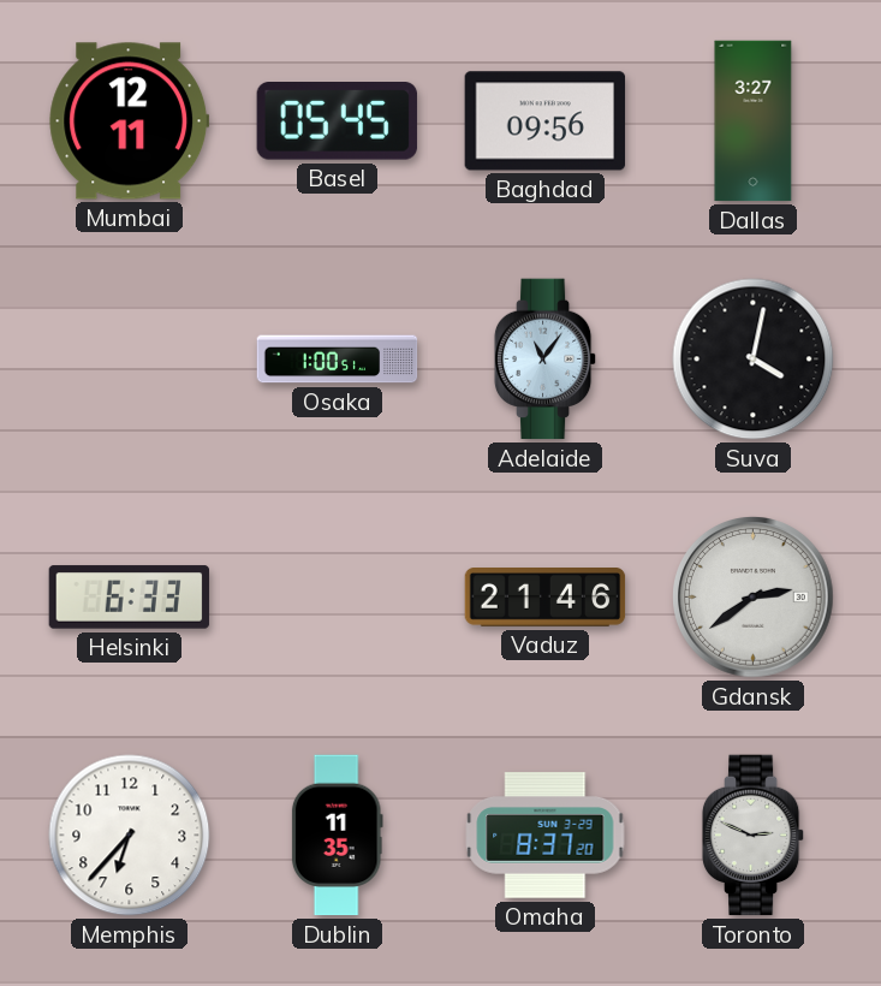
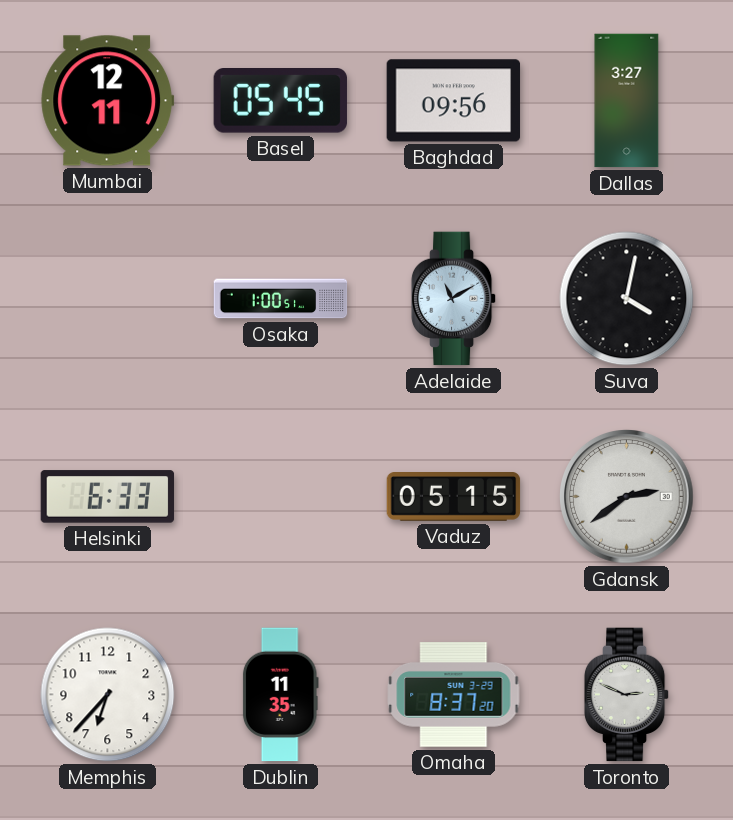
Adelaide: 11:06 -> 11:10
Vaduz: 21:46 -> 05:15
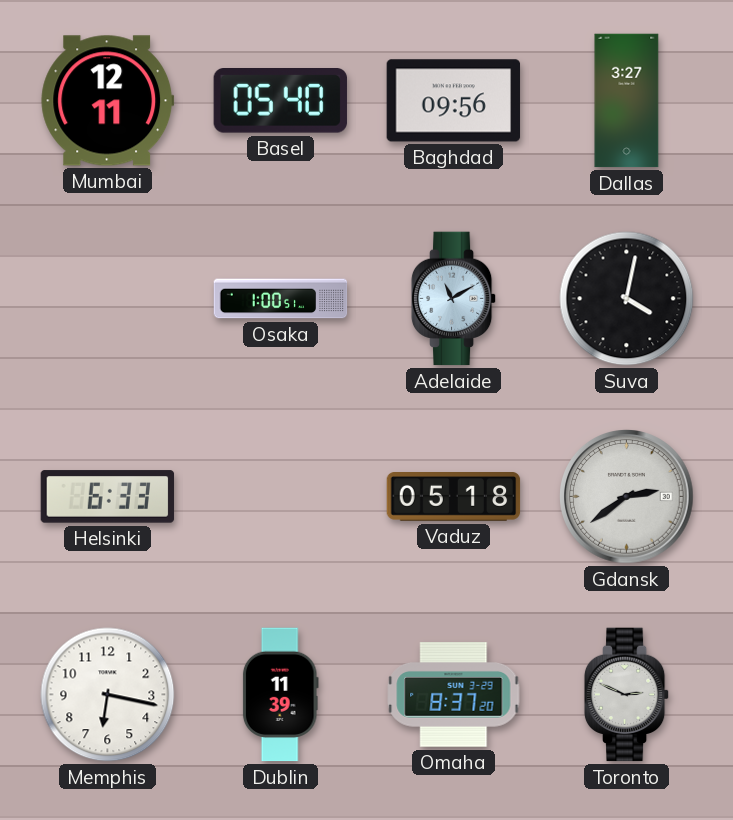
Basel: 05:45 -> 05:40
Vaduz: 05:15 -> 05:18
Memphis: 6:37 -> 6:17
Dublin: 11:35 -> 11:39
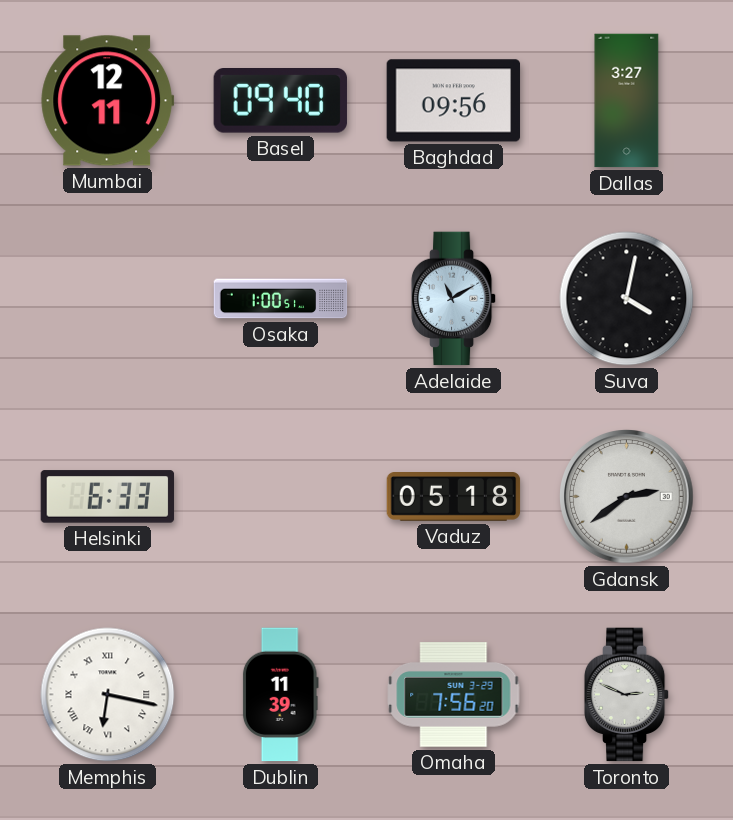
Basel: 05:40 -> 09:40
Memphis numerals: Arabic -> Roman
Omaha: 8:37 -> 7:56
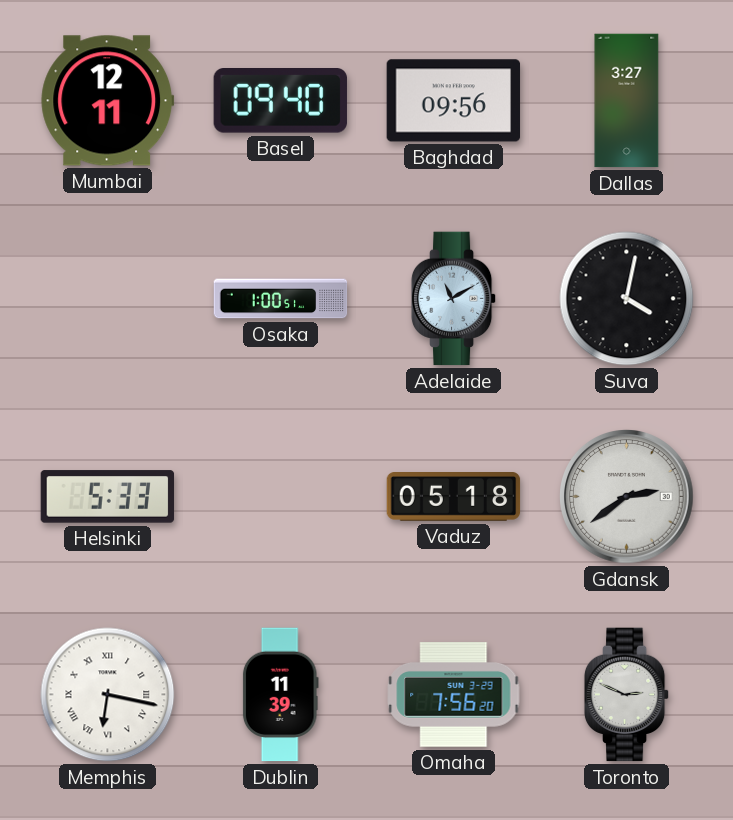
Helsinki: 6:33 -> 5:33
